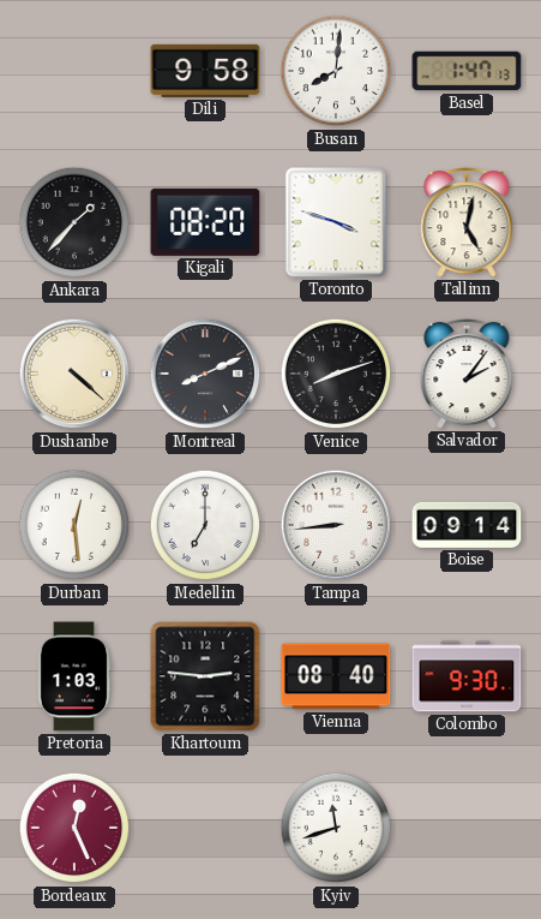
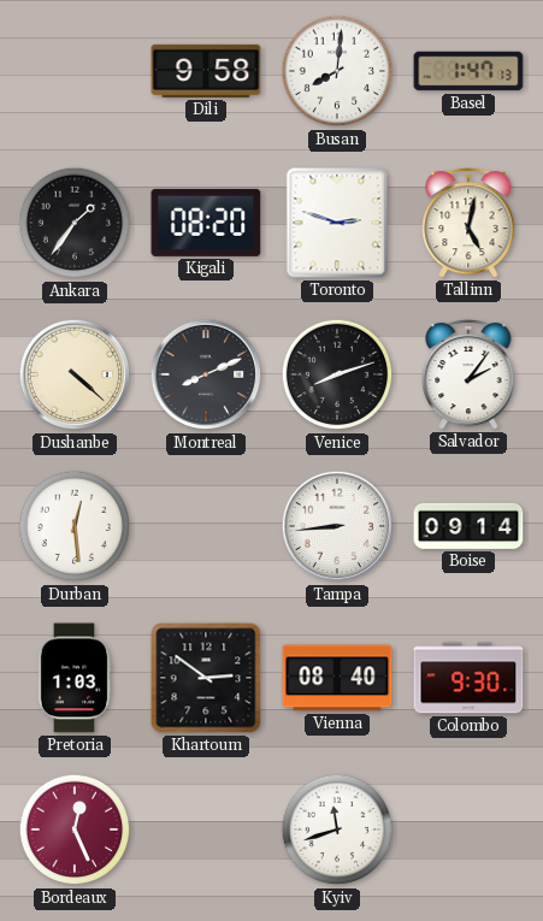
Ankara: 1:37 -> 1:36
Toronto: 3:48 -> 2:48
Medellin: 7:00 -> none
Khartoum: 2:46 -> 2:51
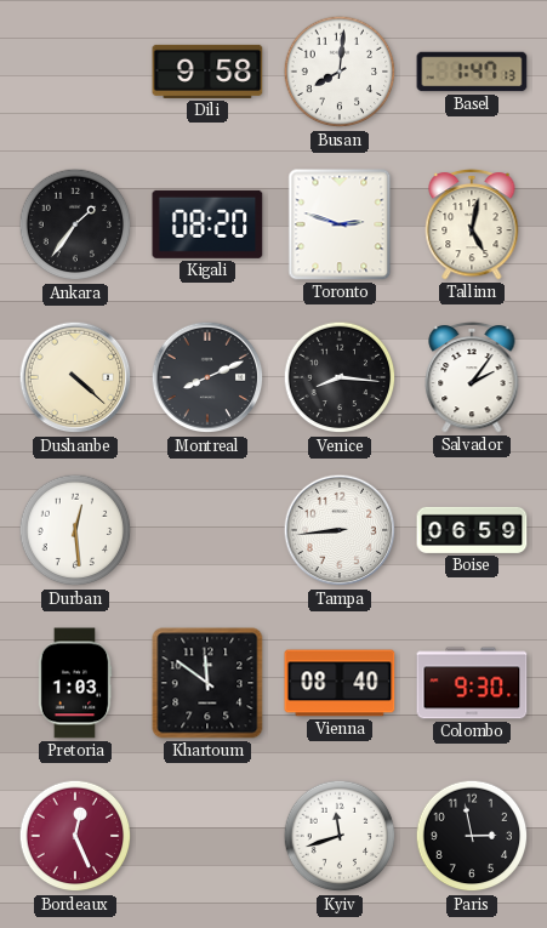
Venice: 8:12 -> 8:16
Boise: 09:14 -> 06:59
Khartoum: 2:51 -> 11:51
Paris: none -> 2:58
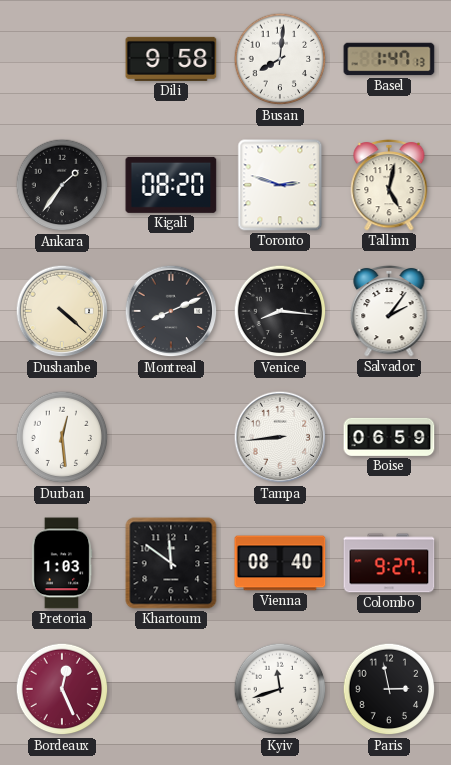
Colombo: 9:30 -> 9:27
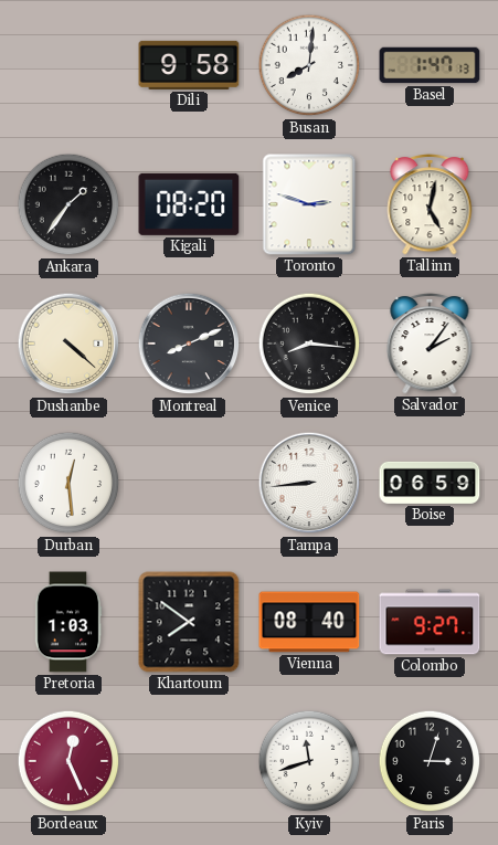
Khartoum: 11:51 -> 7:51
Paris: 2:58 -> 3:03
